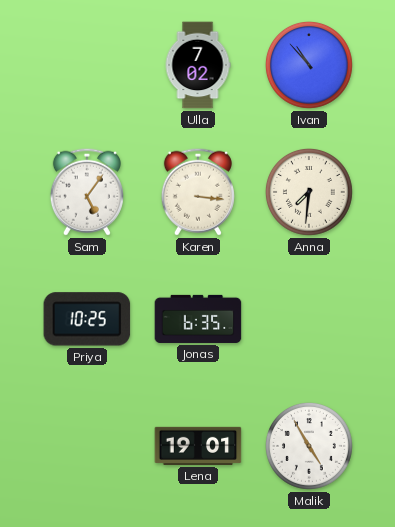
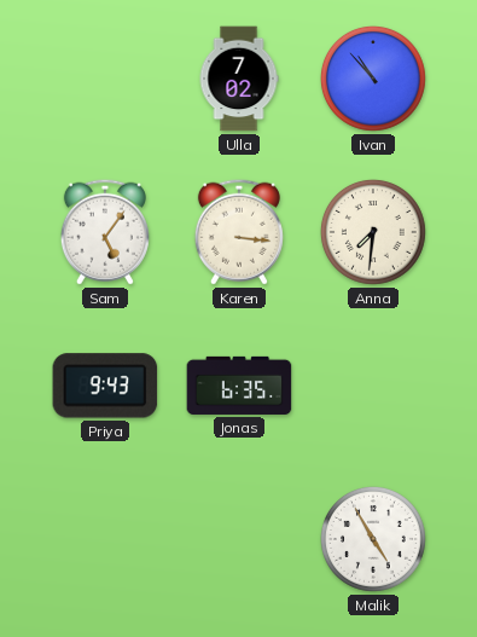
Priya: 10:25 -> 9:43
Lena: 19:01 -> none
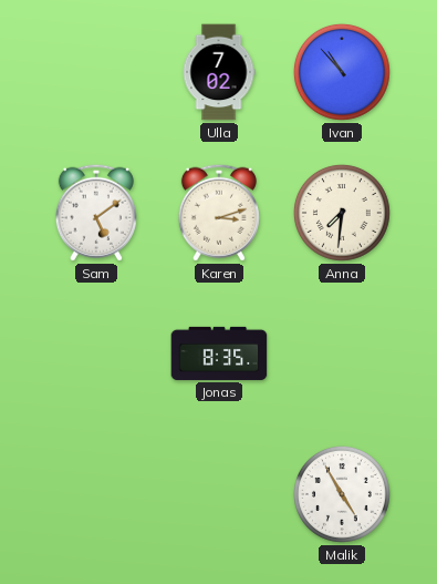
Sam: 5:06 -> 5:09
Karen: 3:16 -> 3:12
Priya: 9:43 -> none
Jonas: 6:35 -> 8:35
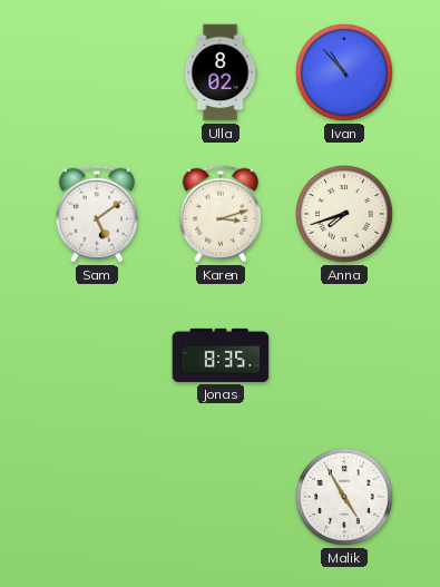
Ulla: 7:02 -> 8:02
Anna: 7:31 -> 7:42
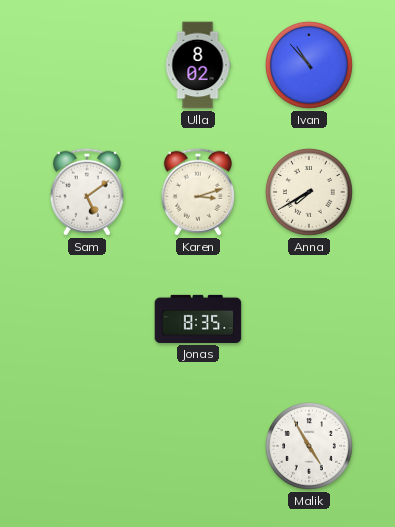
Anna: 7:42 -> 7:40
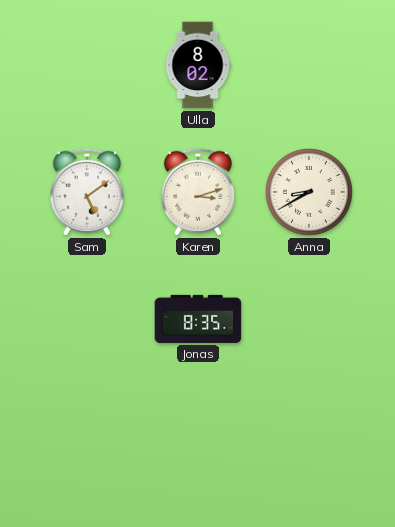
Ivan: 10:53 -> none
Anna: 7:40 -> 8:40
Malik: 4:55 -> none
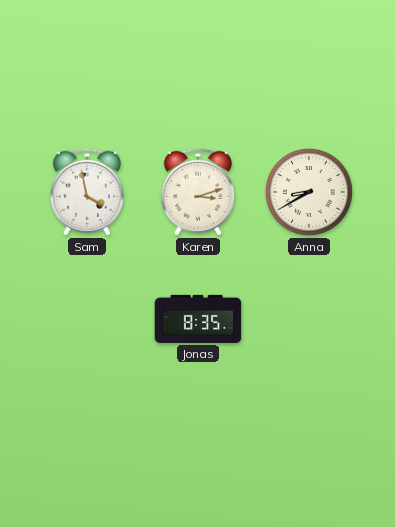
Ulla: 8:02 -> none
Sam: 5:09 -> 3:58
